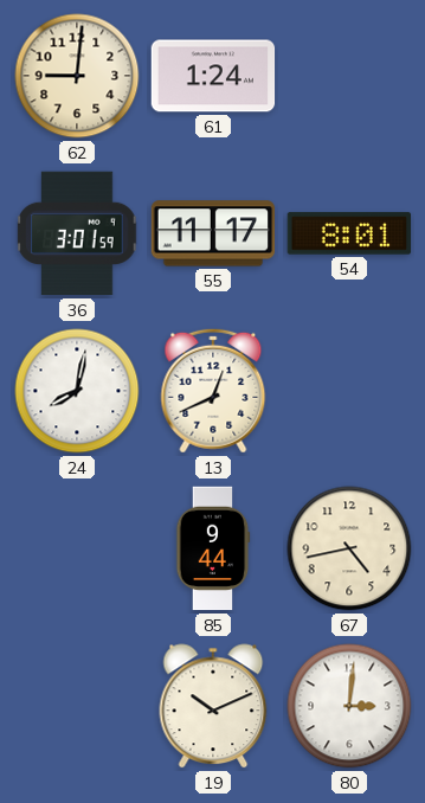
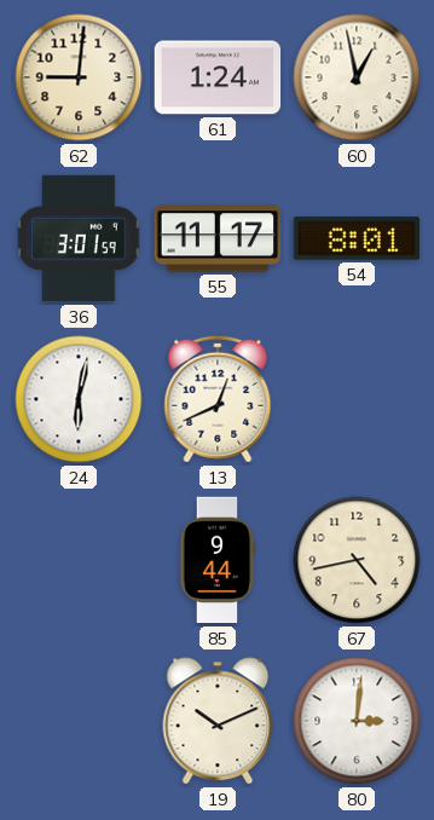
60: none -> 12:58
24: 8:02 -> 6:02
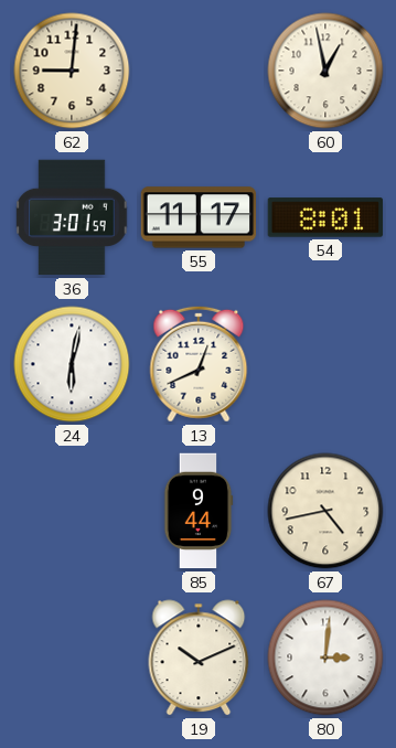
61: 1:24 -> none
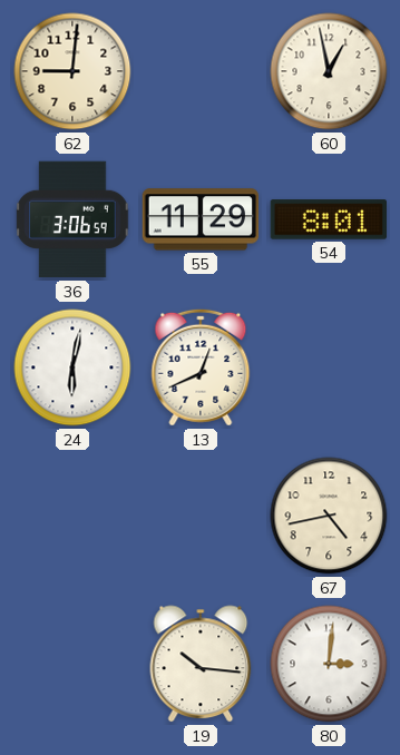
36: 3:01 -> 3:06
55: 11:17 -> 11:29
85: 9:44 -> none
19: 10:11 -> 10:16
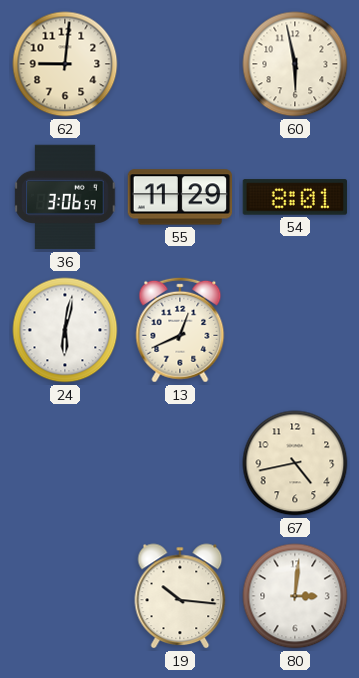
60: 12:58 -> 5:58
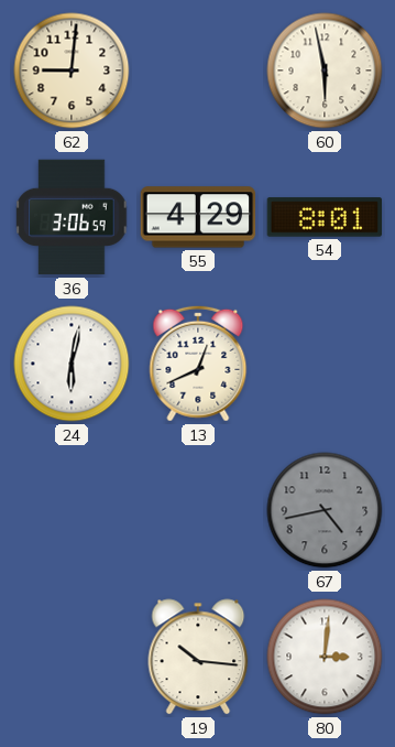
55: 11:29 -> 4:29
67 dial: cream -> grey
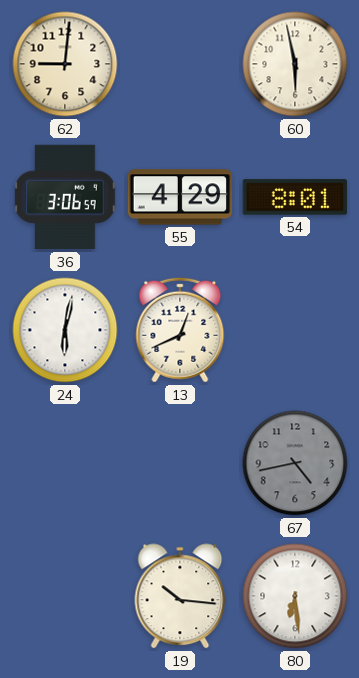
80: 3:01 -> 6:29
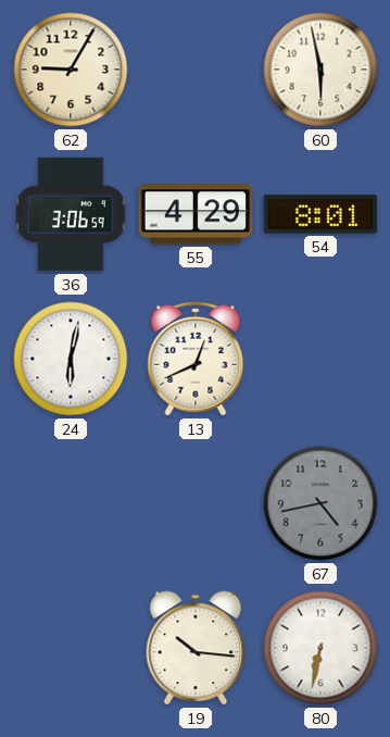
62: 9:01 -> 9:05
80: 6:29 -> 6:32
